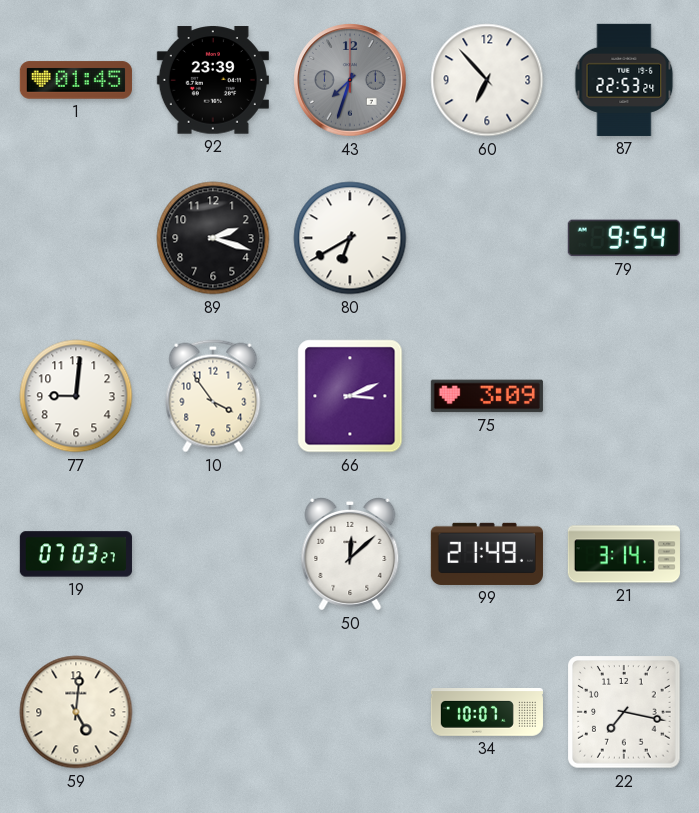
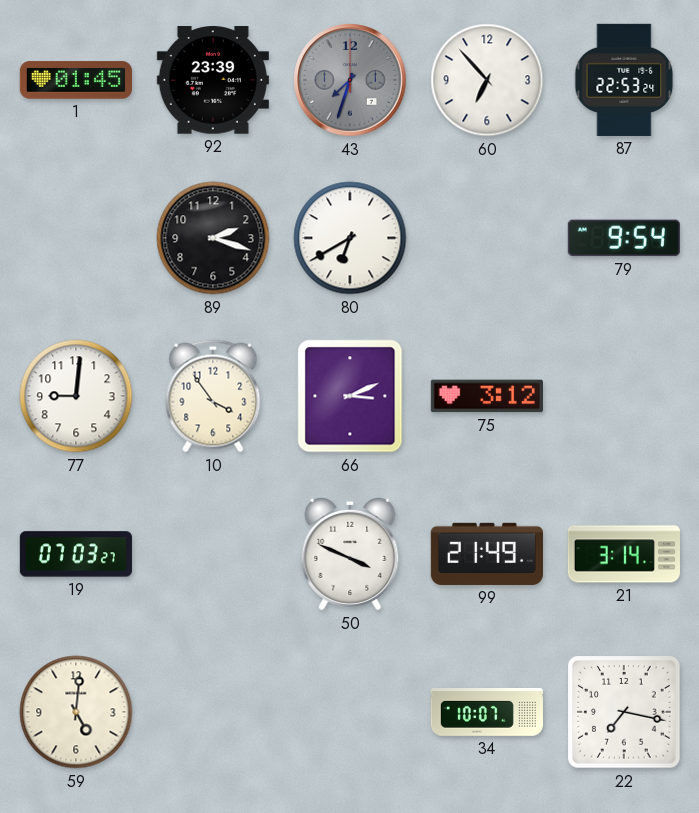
75: 3:09 -> 3:12
50: 12:08 -> 3:49
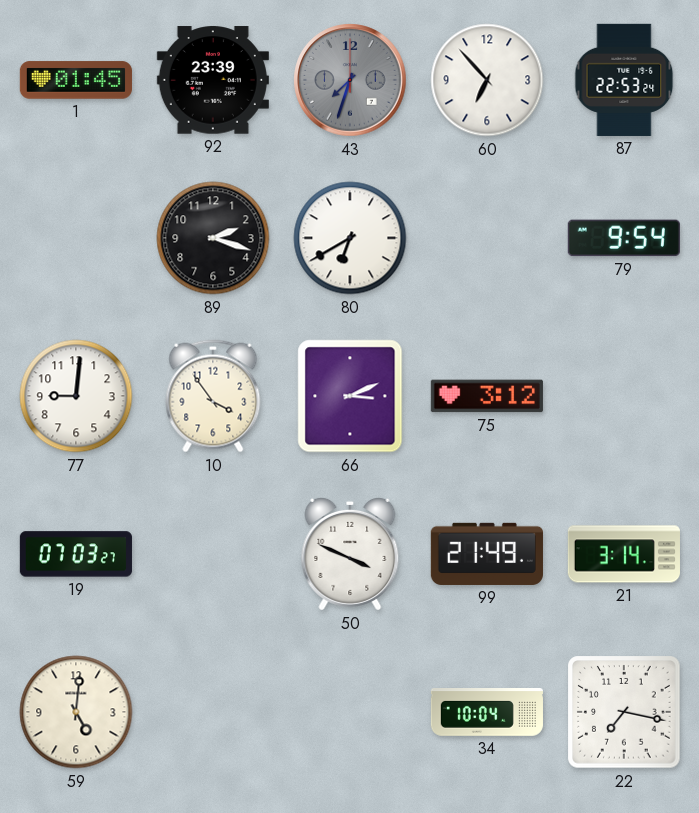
34: 10:07 -> 10:04
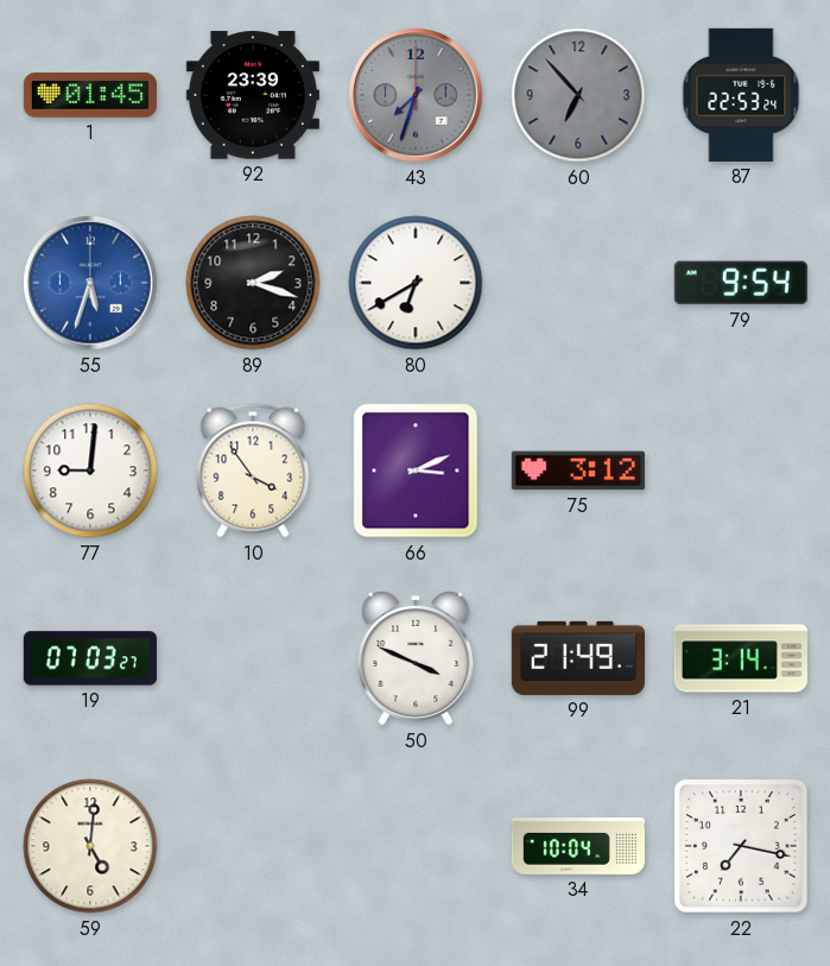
60 dial: white -> grey
55: none -> 5:33
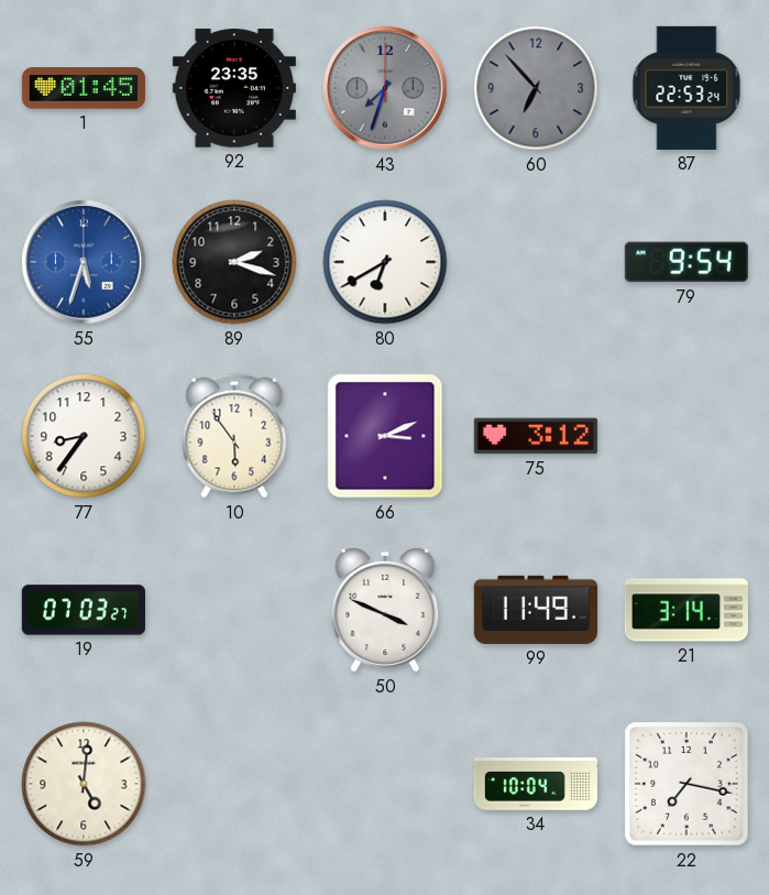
92: 23:39 -> 23:35
77: 9:01 -> 8:36
10: 3:54 -> 5:54
99: 21:49 -> 11:49
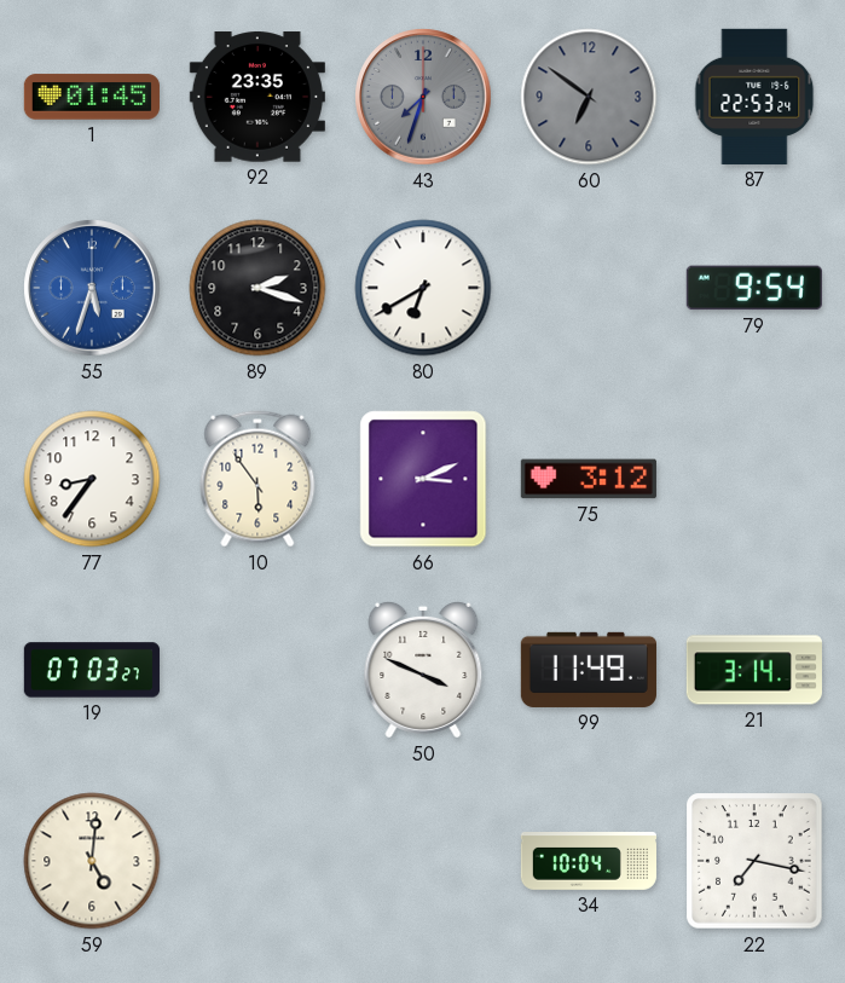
60: 6:53 -> 6:51
